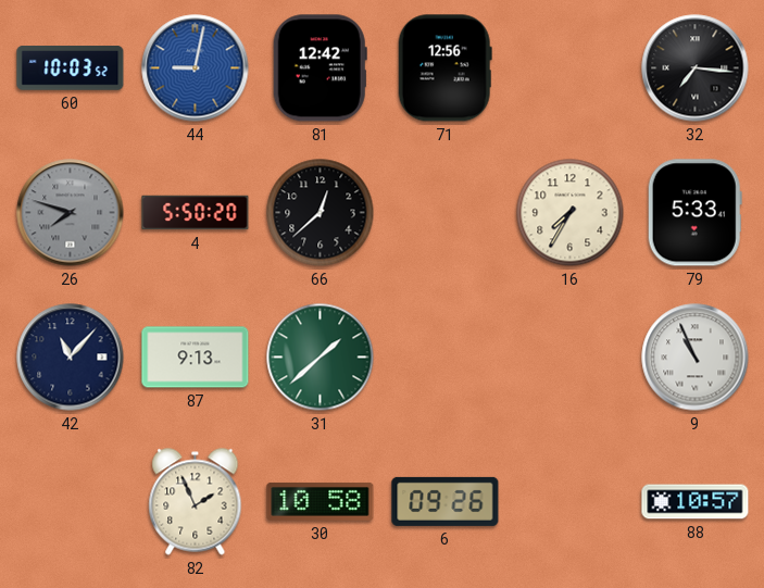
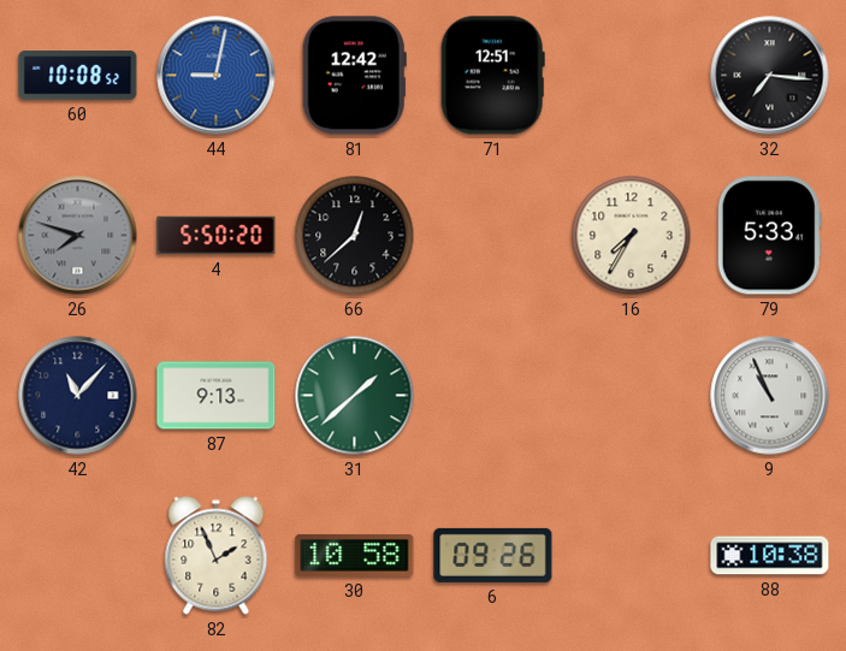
60: 10:03 -> 10:08
71: 12:56 -> 12:51
88: 10:57 -> 10:38
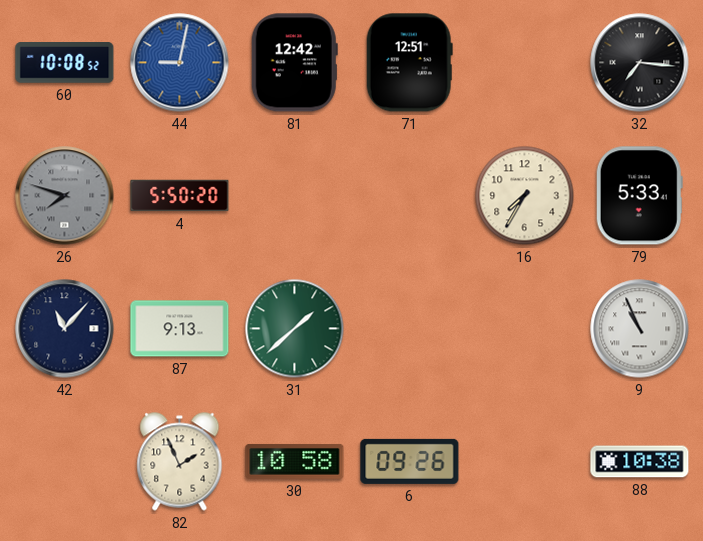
66: 12:38 -> none
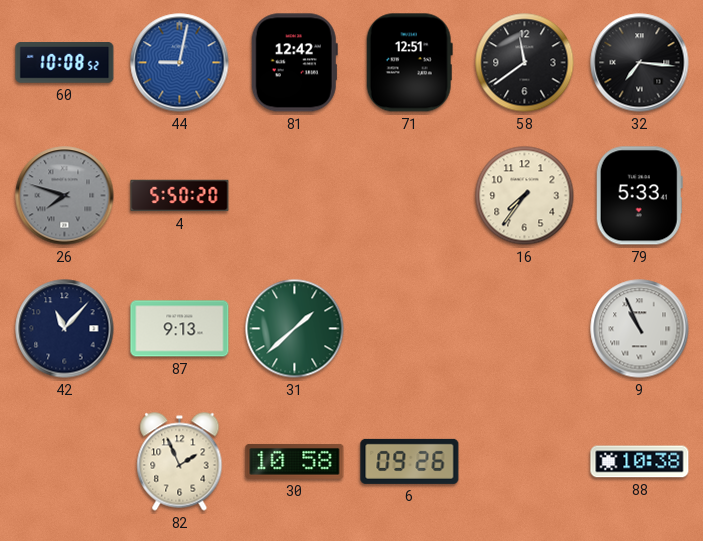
58: none -> 11:39
16: 7:35 -> 7:36
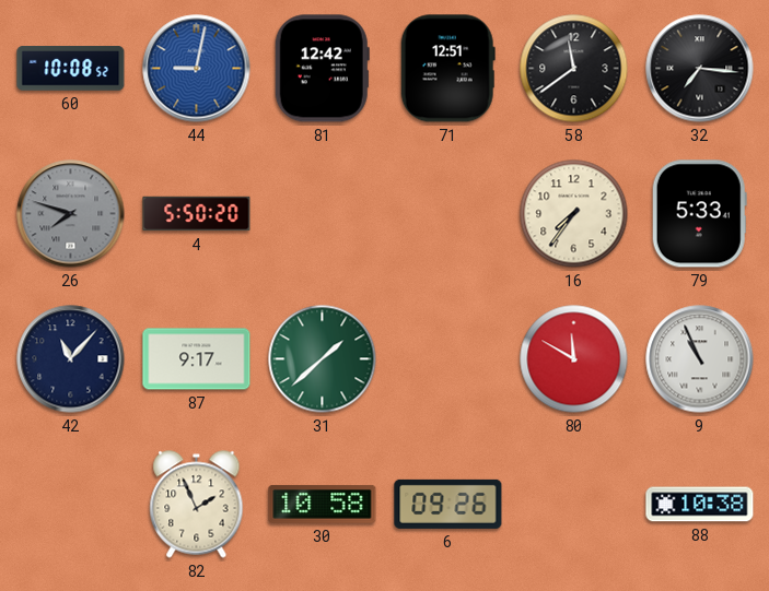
87: 9:13 -> 9:17
80: none -> 11:50
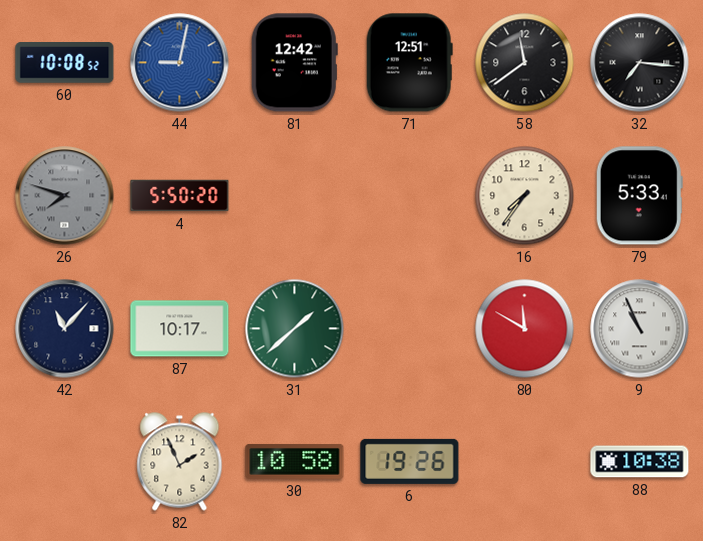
87: 9:17 -> 10:17
6: 09:26 -> 19:26
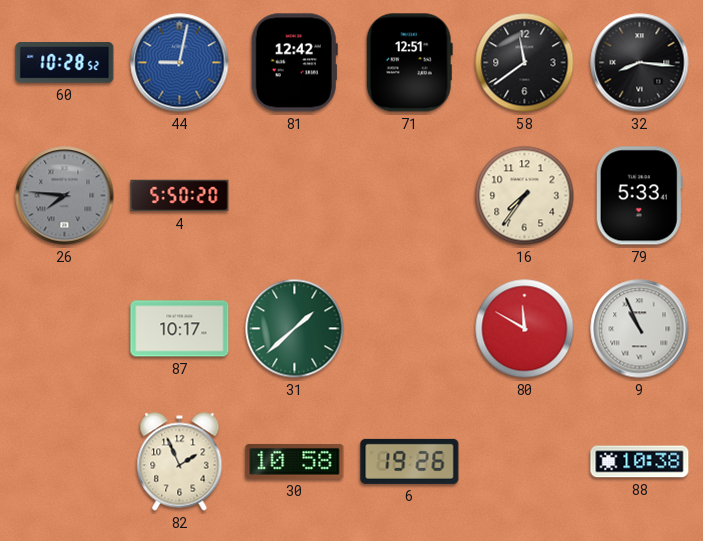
60: 10:08 -> 10:28
32: 7:16 -> 8:16
26: 7:48 -> 7:46
42: 11:07 -> none
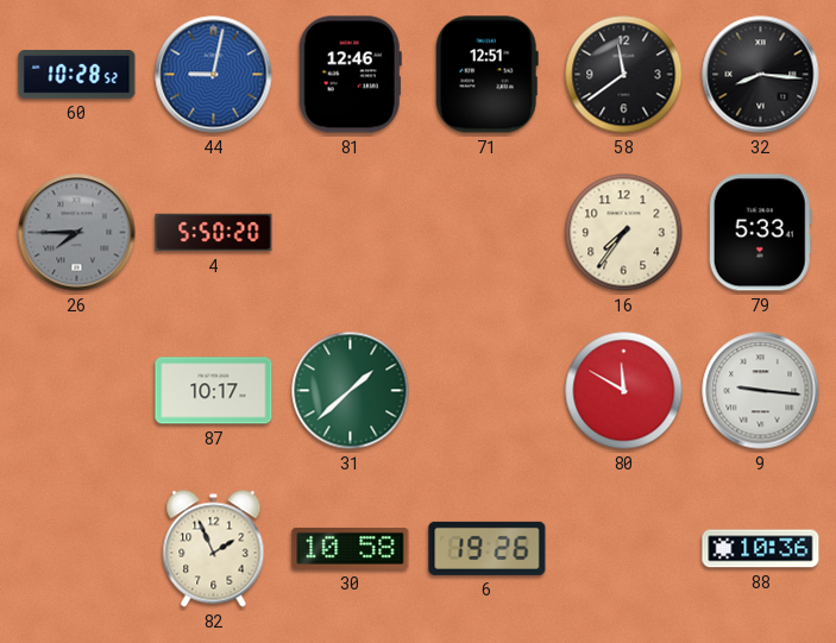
81: 12:42 -> 12:46
26: 7:46 -> 7:45
9: 10:56 -> 9:16
88: 10:38 -> 10:36
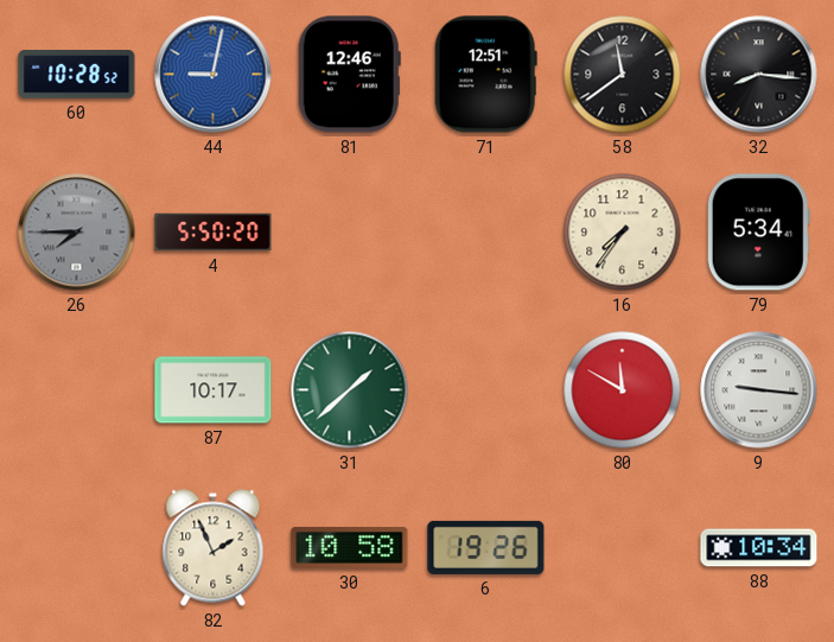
79: 5:33 -> 5:34
88: 10:36 -> 10:34
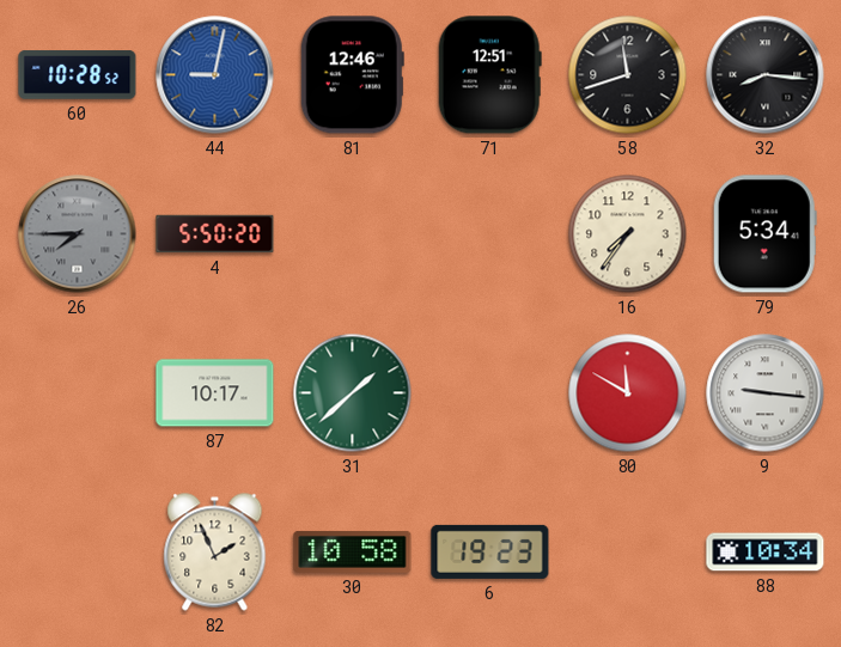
58: 11:39 -> 11:42
6: 19:26 -> 19:23
